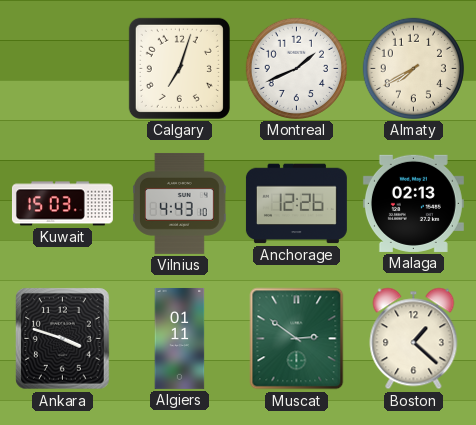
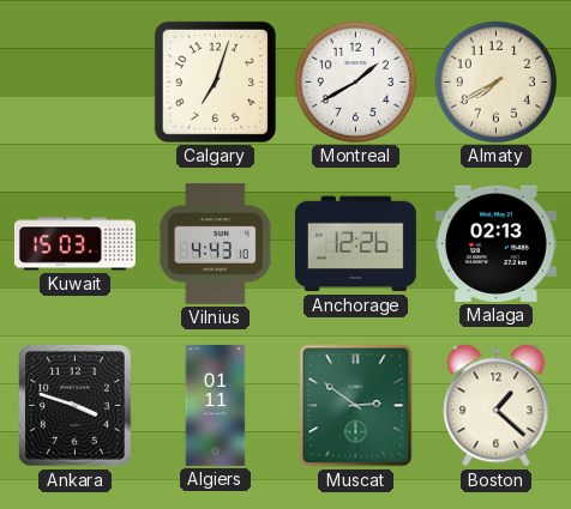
Montreal: 1:41 -> 1:40
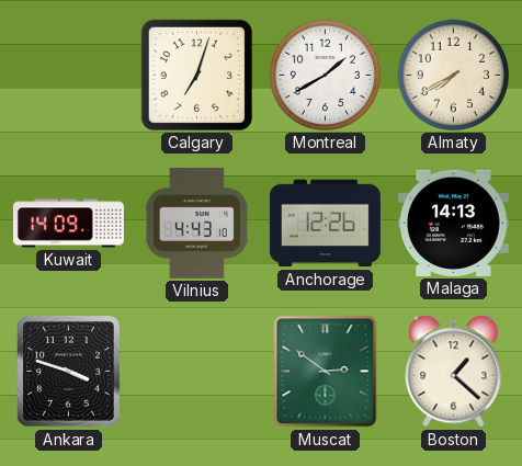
Kuwait: 15:03 -> 14:09
Malaga: 02:13 -> 14:13
Algiers: 01:11 -> none
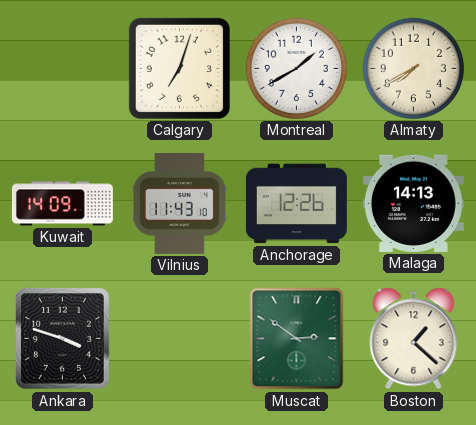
Vilnius: 4:43 -> 11:43
